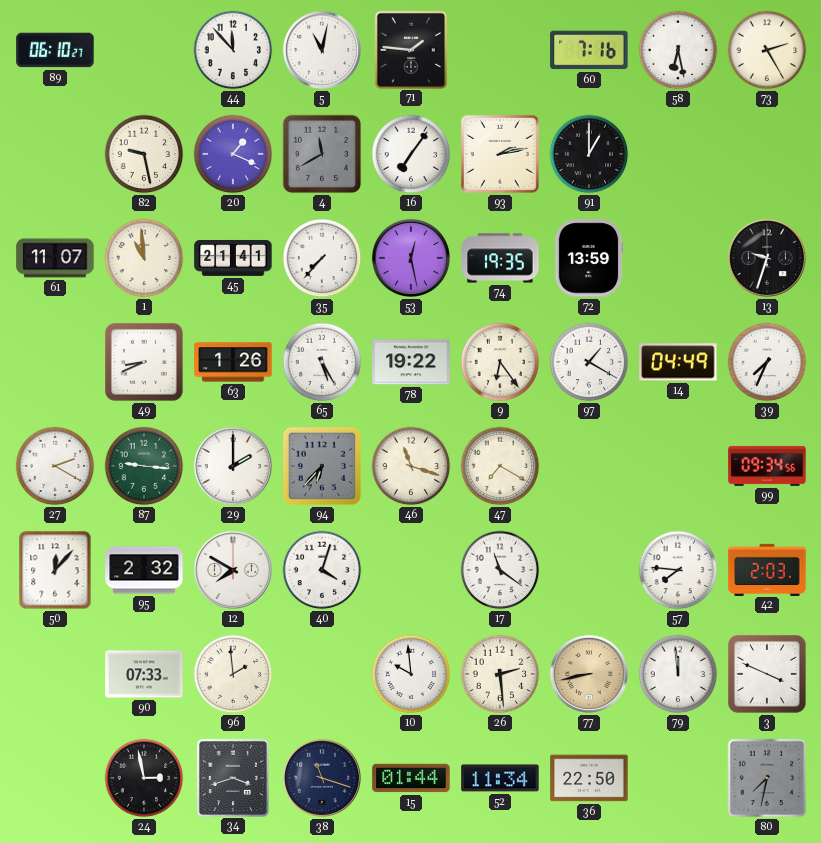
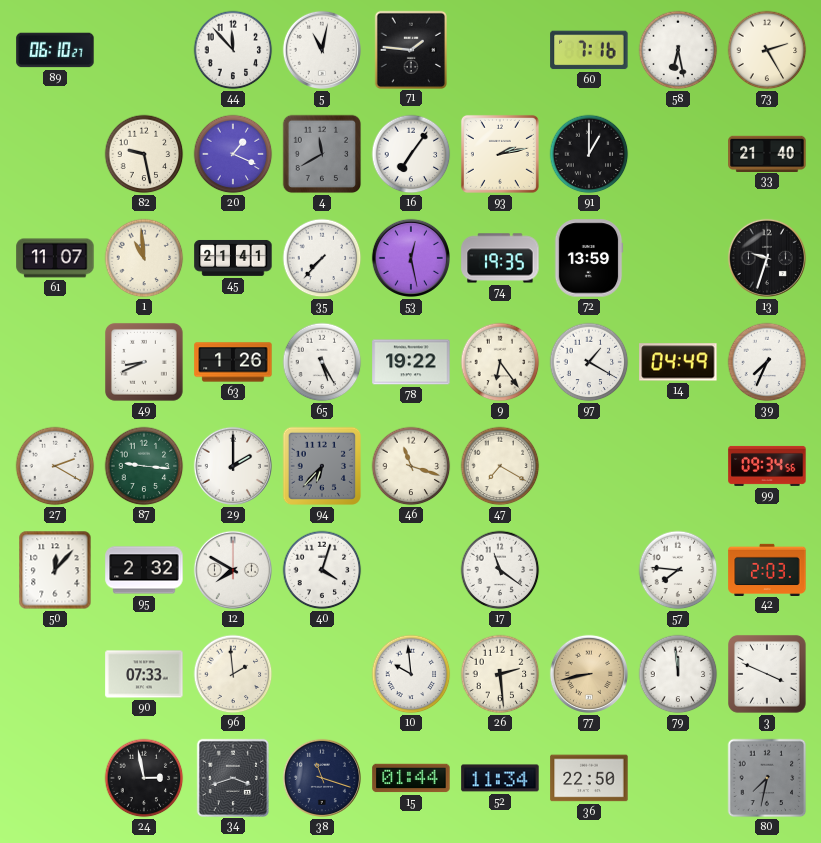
33: none -> 21:40
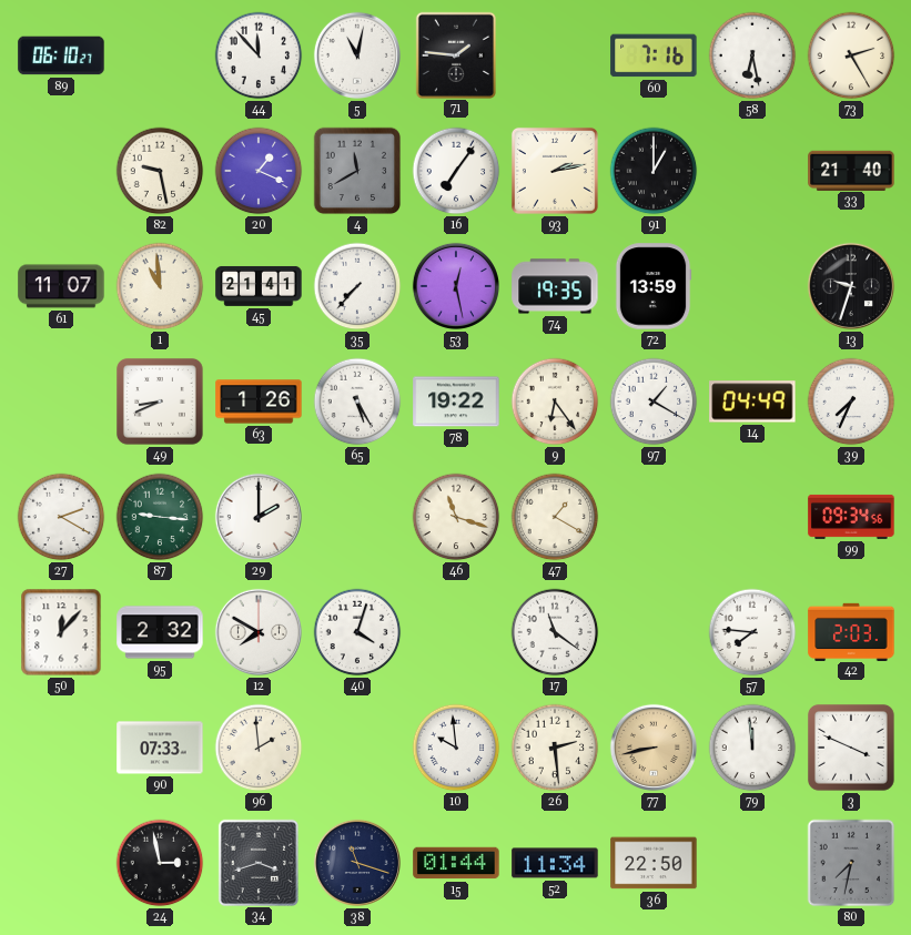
94: 6:37 -> none
47: 7:20 -> 1:20
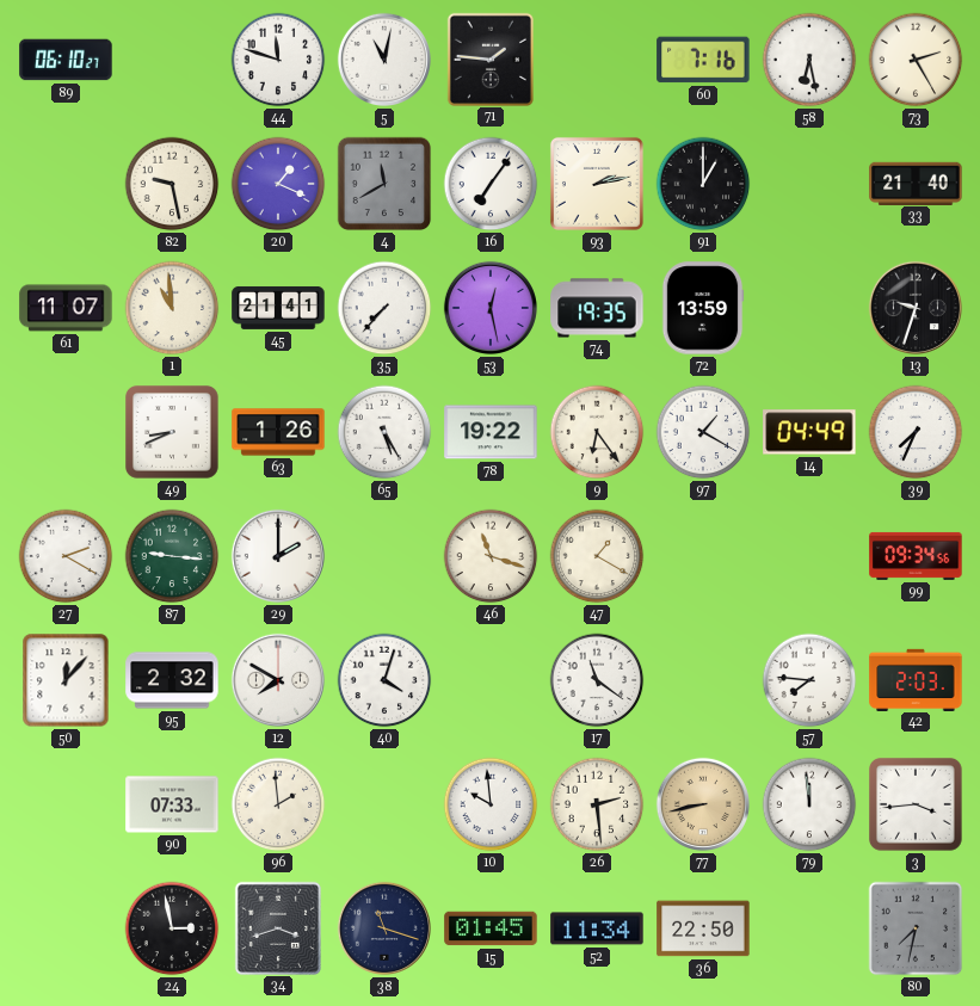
44: 11:53 -> 11:48
3: 3:49 -> 3:44
15: 01:44 -> 01:45
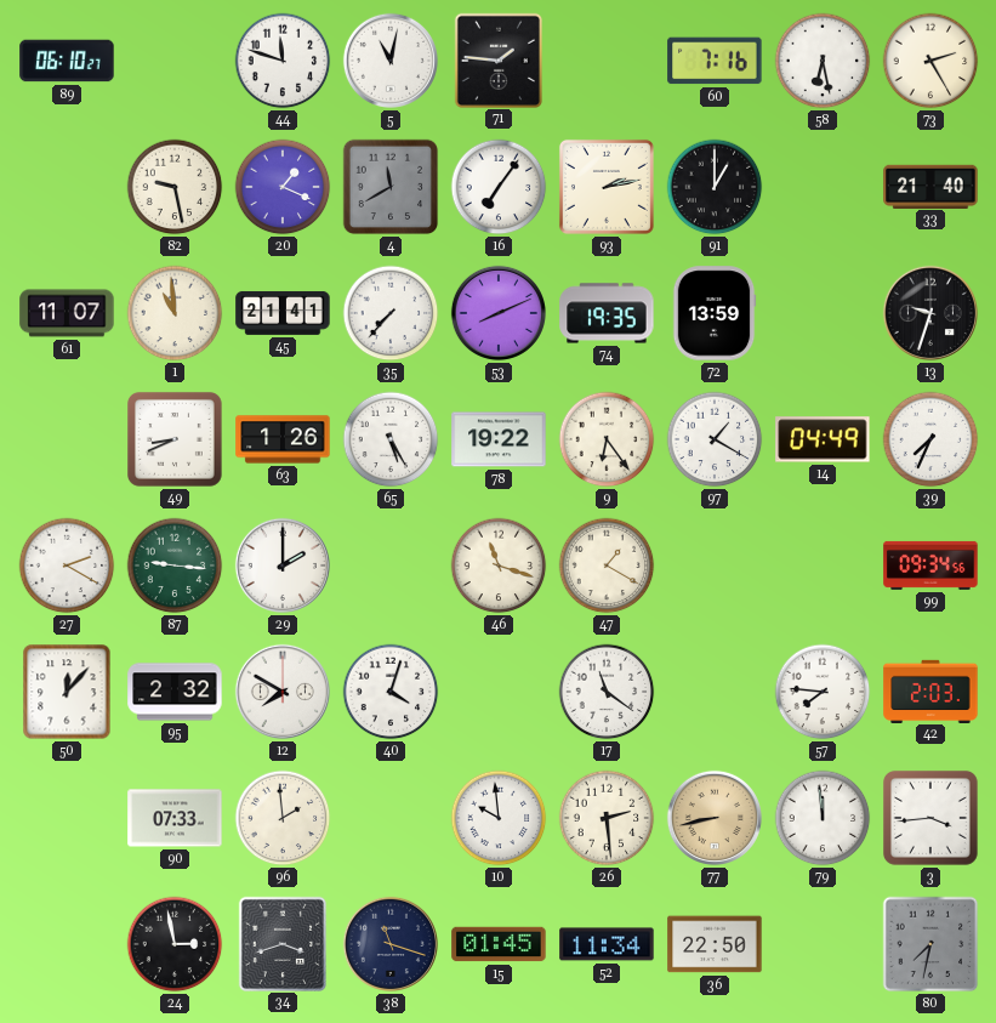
53: 12:28 -> 8:11
